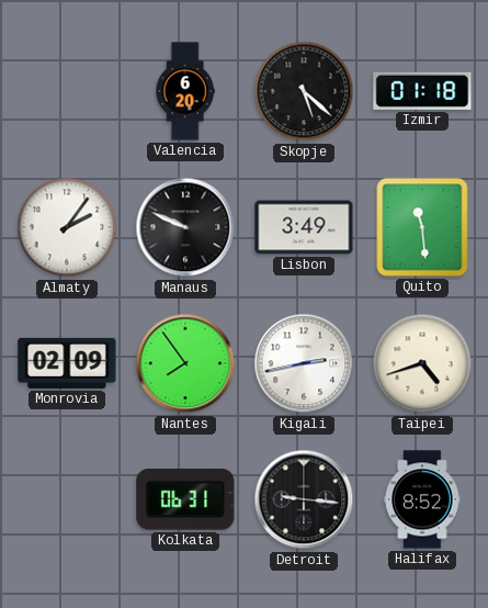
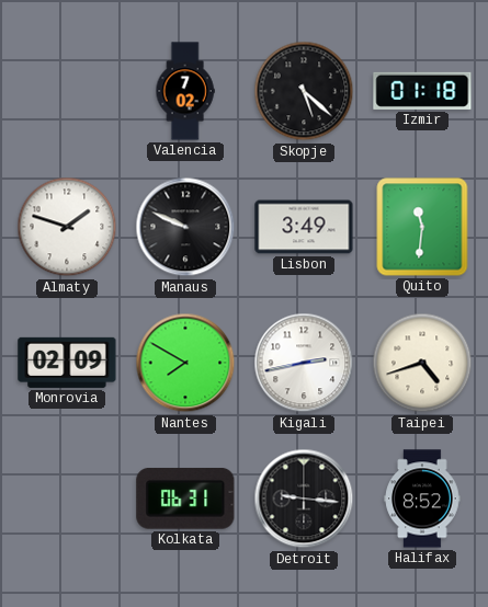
Valencia: 6:20 -> 7:02
Almaty: 2:06 -> 1:48
Quito: 11:29 -> 11:31
Nantes: 7:54 -> 7:50
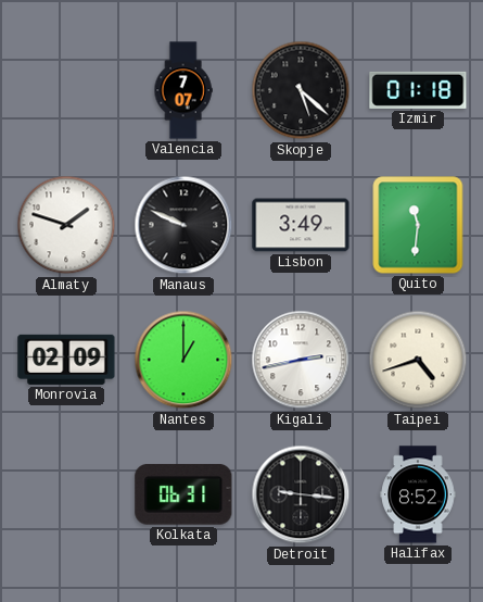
Valencia: 7:02 -> 7:07
Nantes: 7:50 -> 1:00
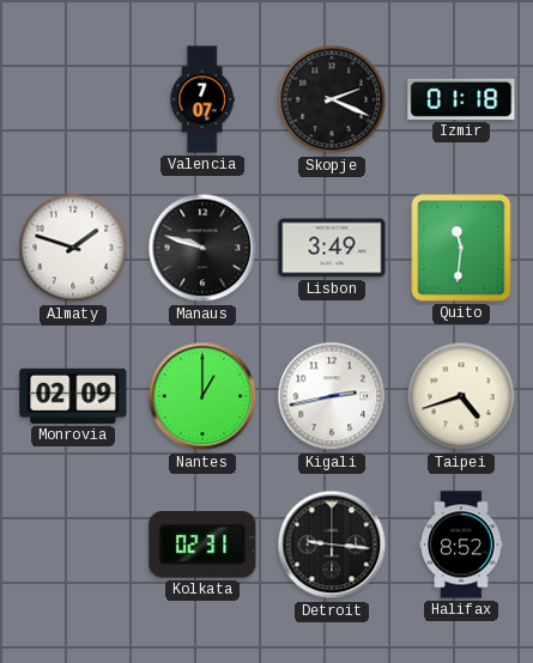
Skopje: 5:22 -> 2:19
Manaus: 9:49 -> 9:48
Kolkata: 06:31 -> 02:31
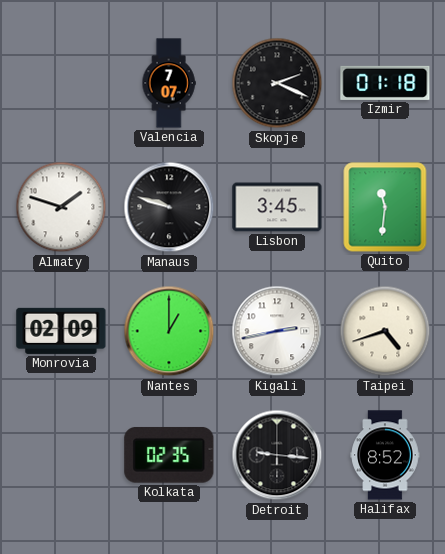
Lisbon: 3:49 -> 3:45
Kolkata: 02:31 -> 02:35
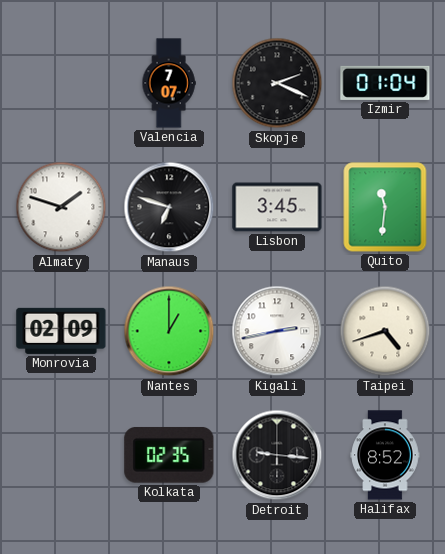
Izmir: 01:18 -> 01:04
Manaus: 9:48 -> 6:48
